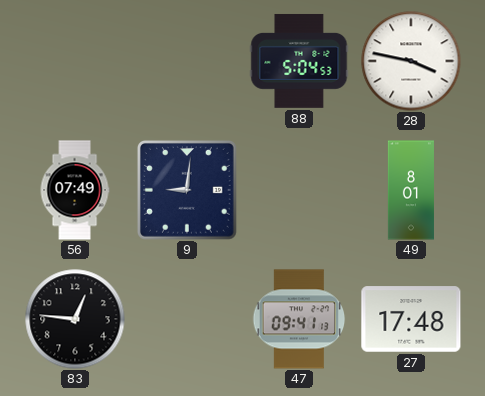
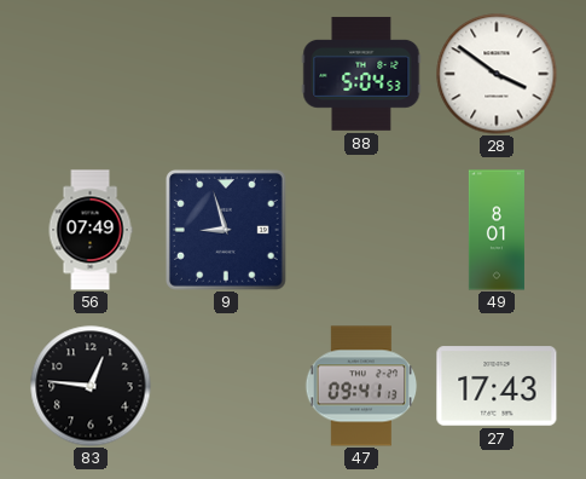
28: 3:47 -> 3:51
9: 9:01 -> 8:57
27: 17:48 -> 17:43
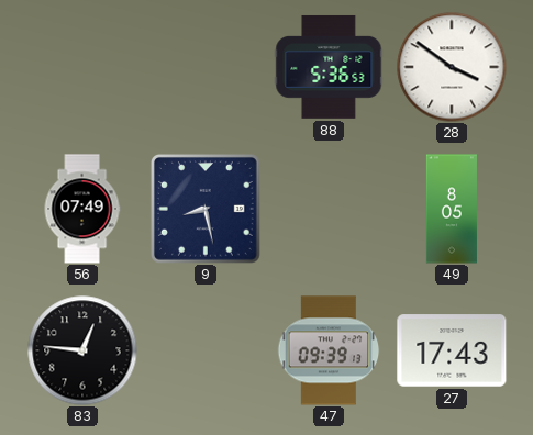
88: 5:04 -> 5:36
9: 8:57 -> 8:28
49: 8:01 -> 8:05
47: 09:41 -> 09:39
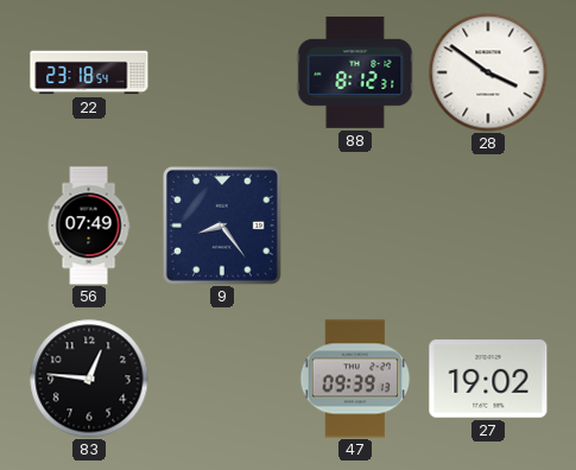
22: none -> 23:18
88: 5:36 -> 8:12
9: 8:28 -> 8:24
49: 8:05 -> none
27: 17:43 -> 19:02
